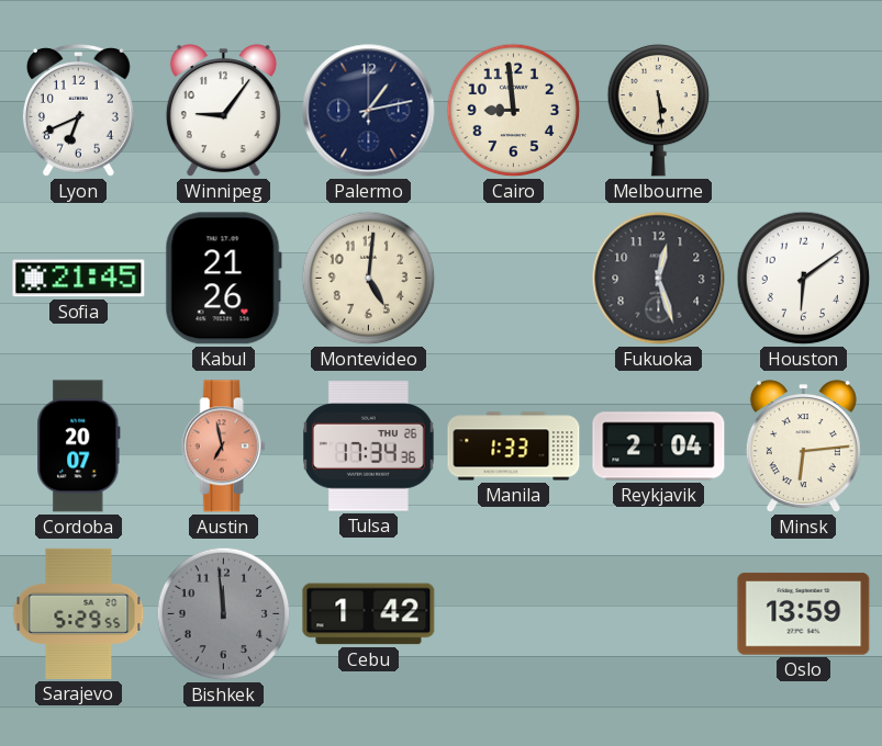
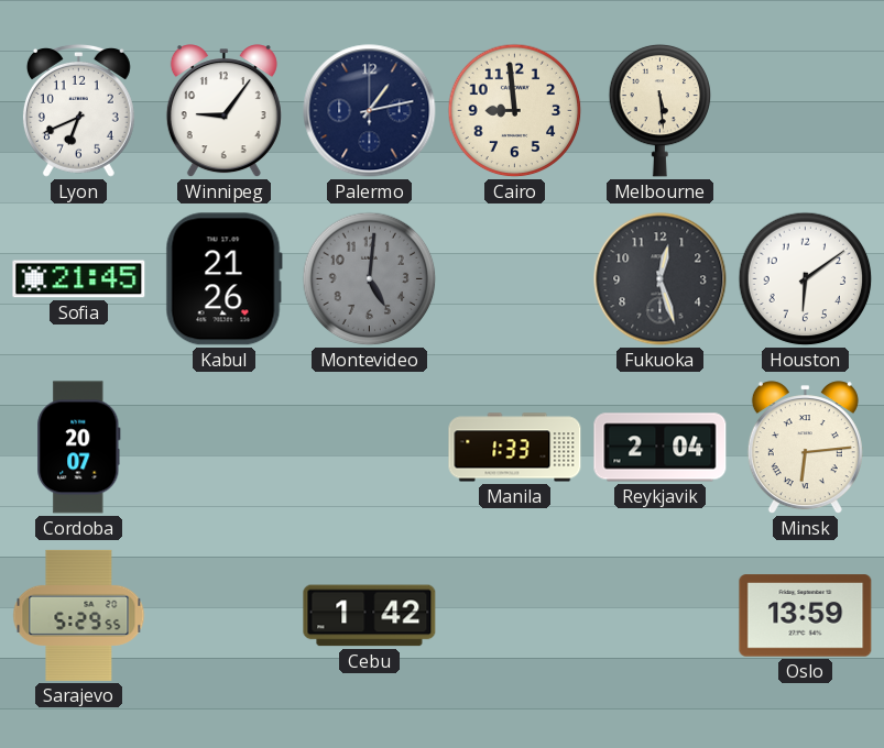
Montevideo dial: cream -> grey
Austin: 6:58 -> none
Tulsa: 17:34 -> none
Bishkek: 11:59 -> none
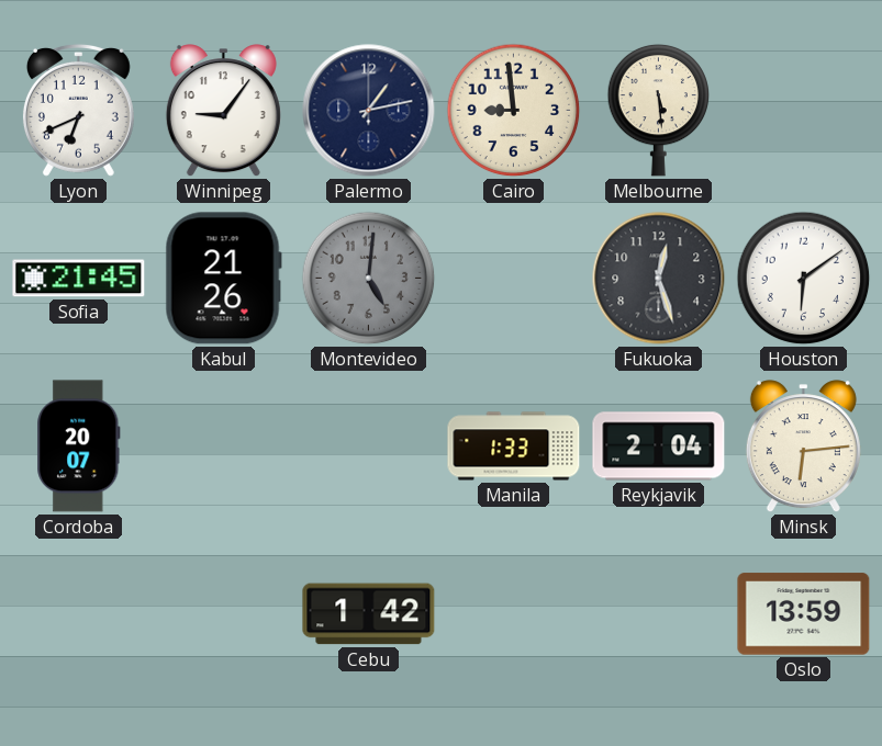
Sarajevo: 5:29 -> none
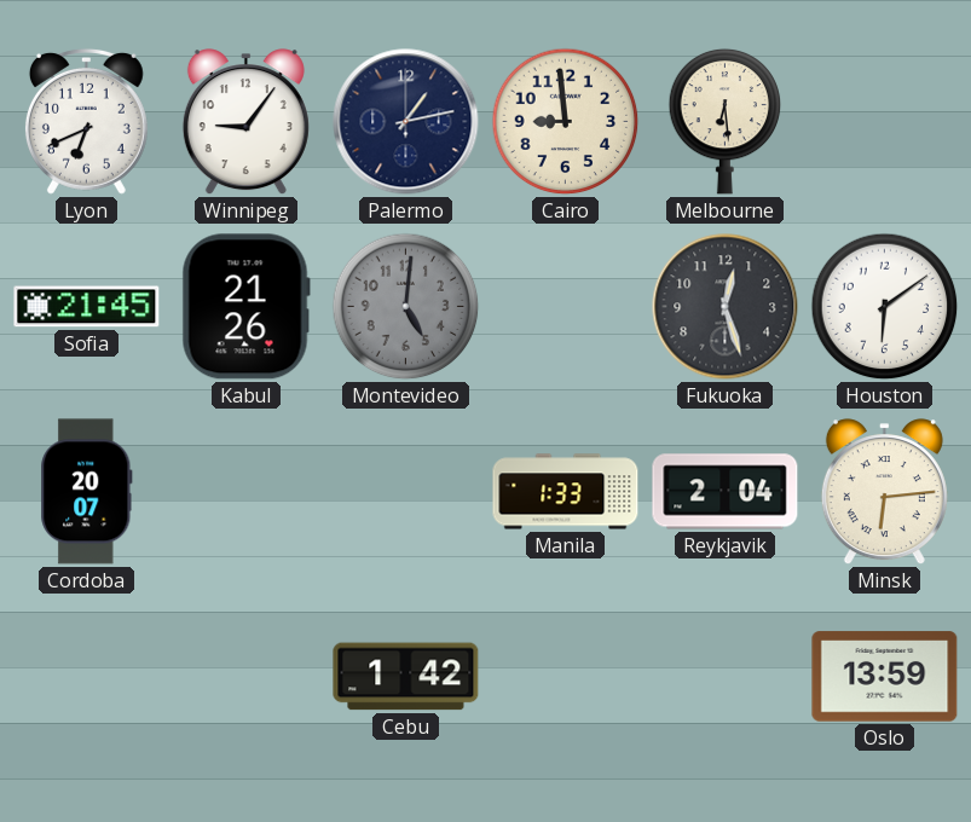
Melbourne: 5:29 -> 6:29
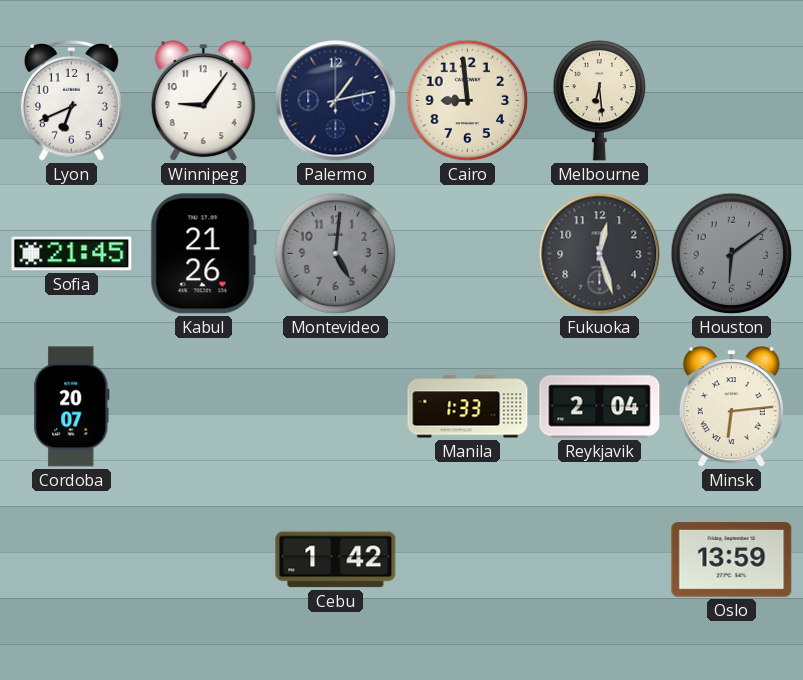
Houston dial: white -> grey
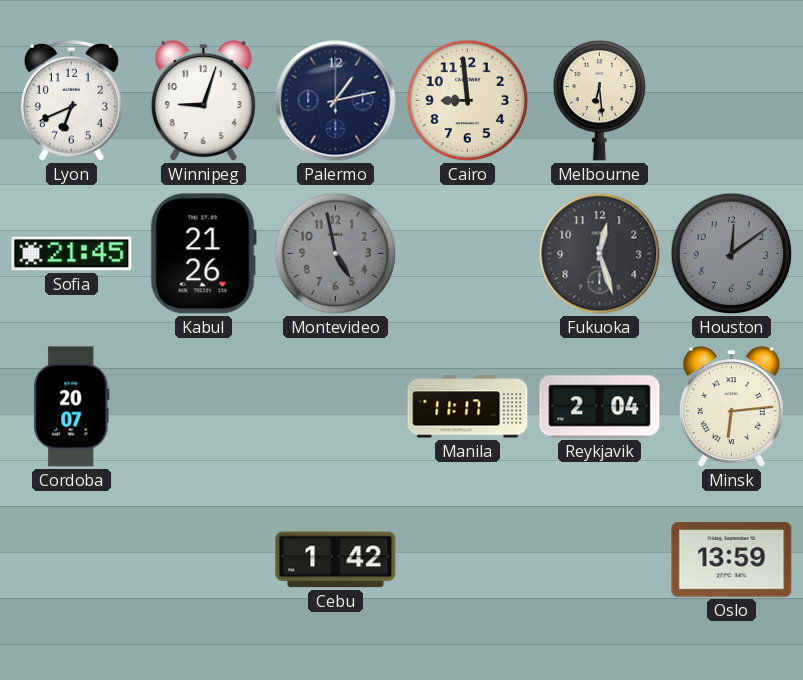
Winnipeg: 9:06 -> 9:03
Montevideo: 5:01 -> 4:58
Houston: 6:09 -> 12:09
Manila: 1:33 -> 11:17
